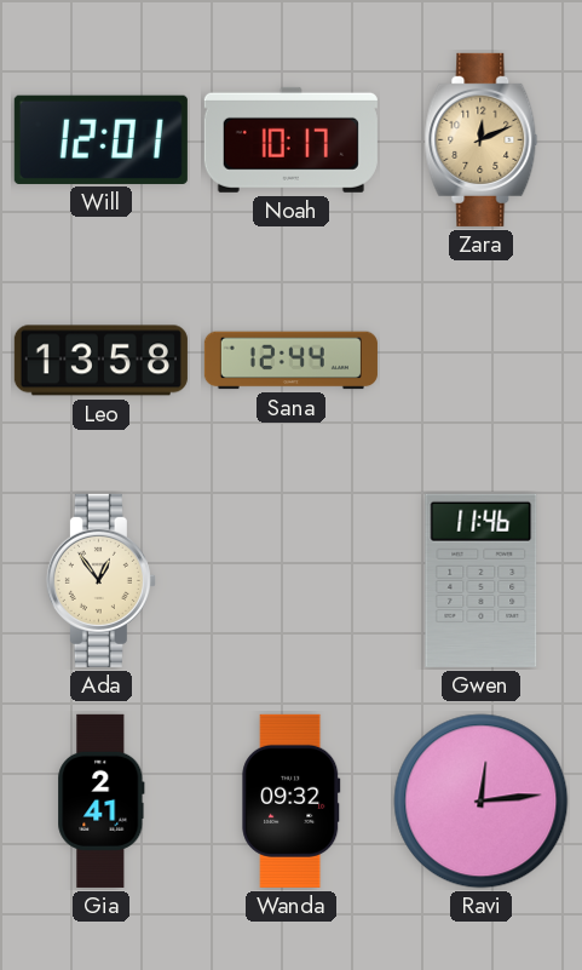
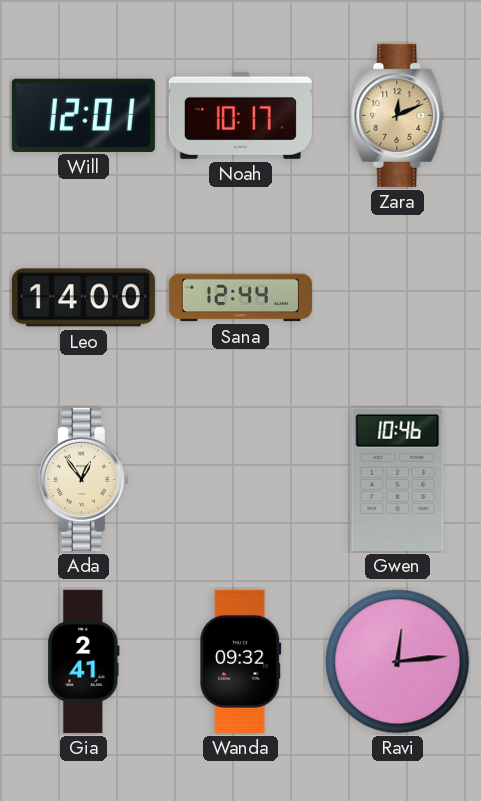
Leo: 13:58 -> 14:00
Gwen: 11:46 -> 10:46
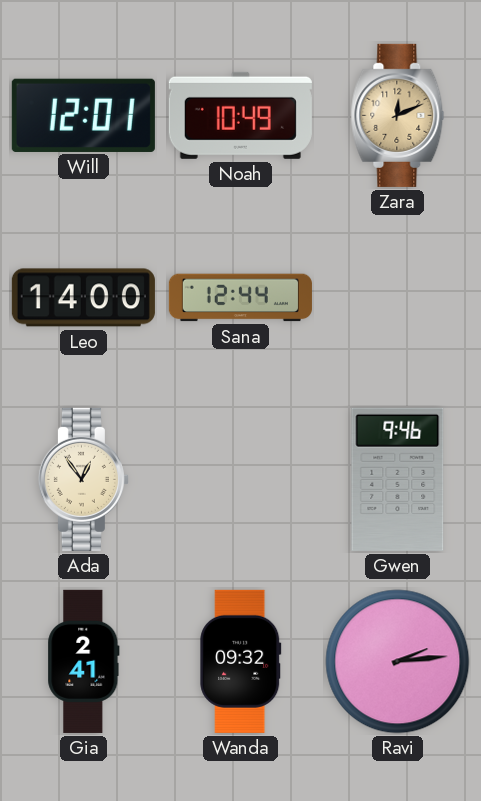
Noah: 10:17 -> 10:49
Gwen: 10:46 -> 9:46
Ravi: 12:14 -> 2:14
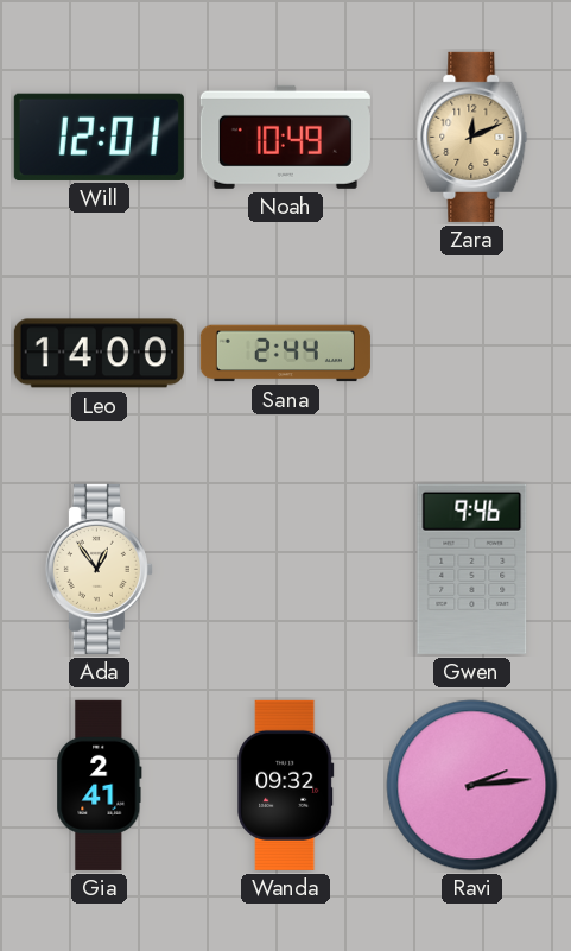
Sana: 12:44 -> 2:44
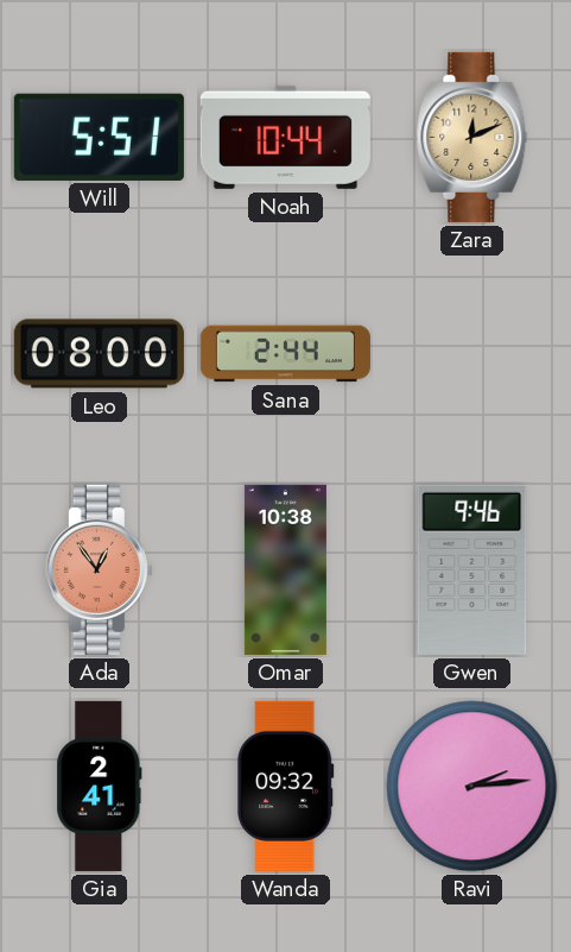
Will: 12:01 -> 5:51
Noah: 10:49 -> 10:44
Leo: 14:00 -> 08:00
Ada dial: cream -> salmon
Omar: none -> 10:38
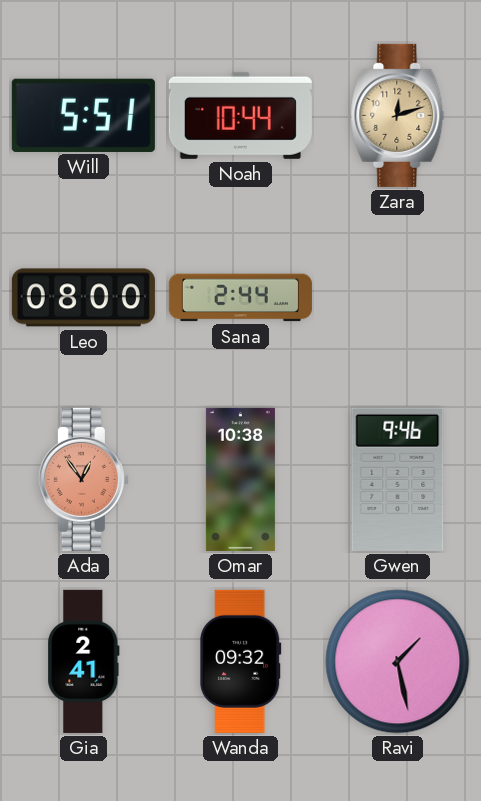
Zara: 12:11 -> 12:12
Ravi: 2:14 -> 1:28
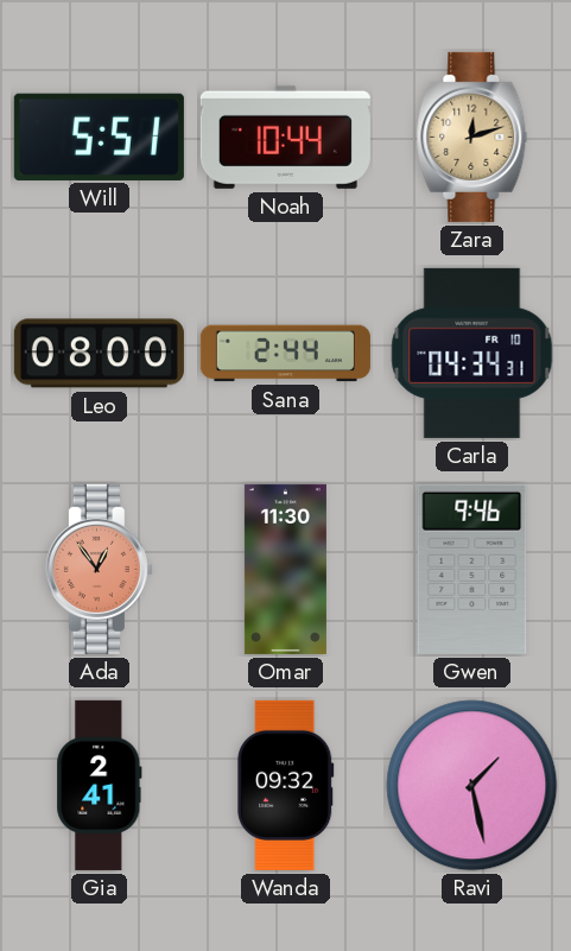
Carla: none -> 04:34
Omar: 10:38 -> 11:30
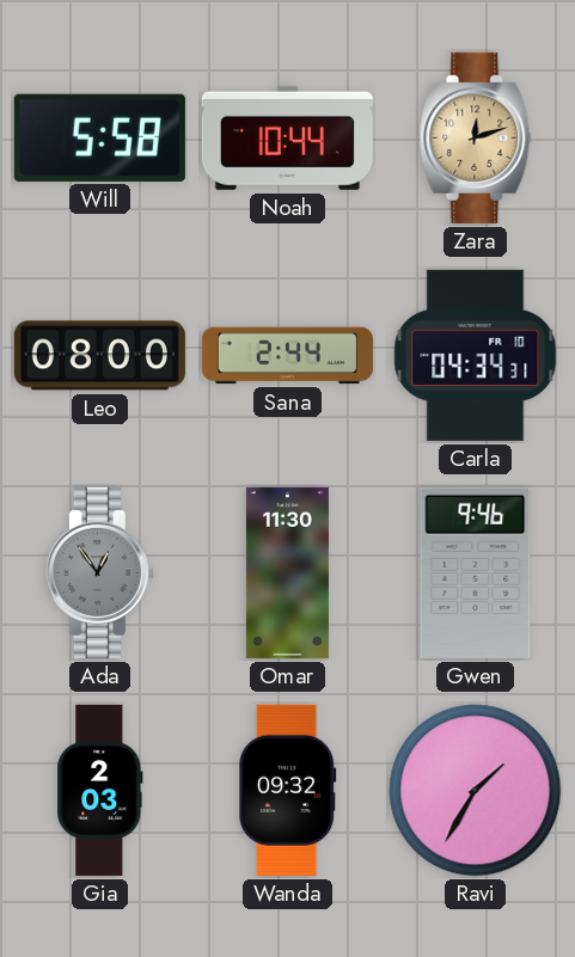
Will: 5:51 -> 5:58
Ada dial: salmon -> grey
Gia: 2:41 -> 2:03
Ravi: 1:28 -> 1:35
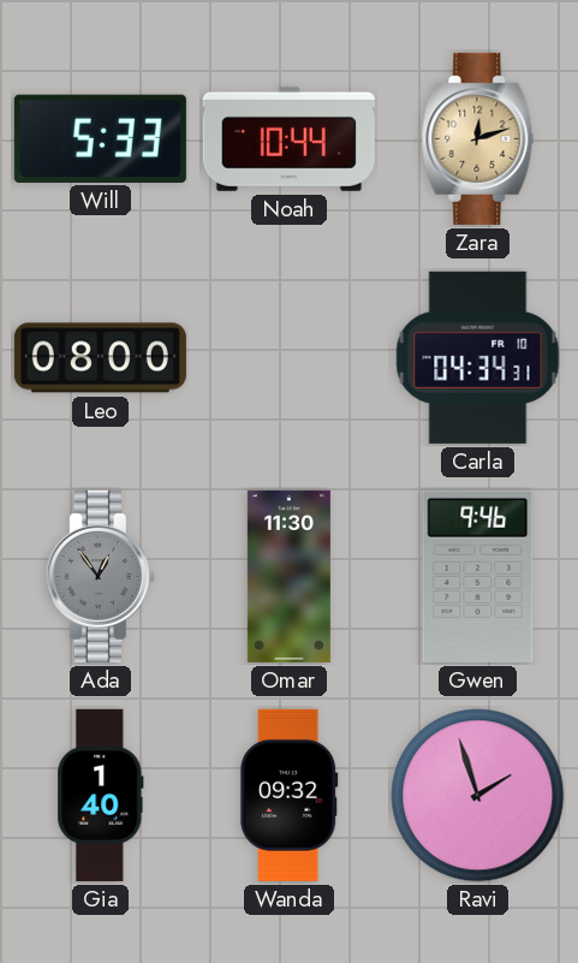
Will: 5:58 -> 5:33
Sana: 2:44 -> none
Gia: 2:03 -> 1:40
Ravi: 1:35 -> 1:57
